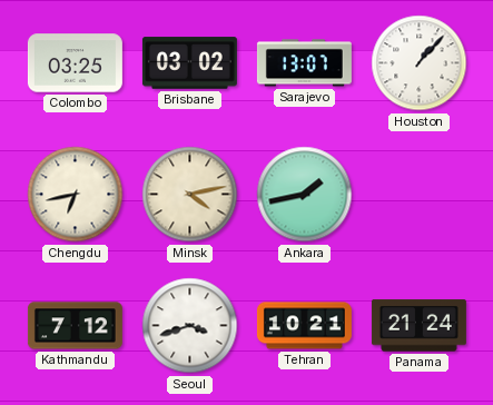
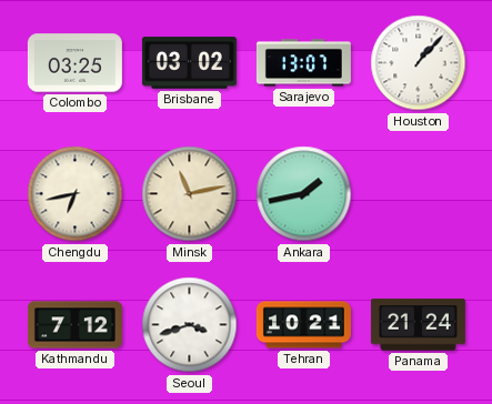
Minsk: 4:13 -> 11:13
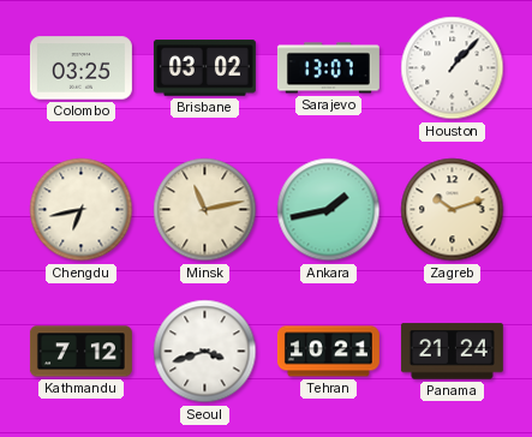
Zagreb: none -> 10:12
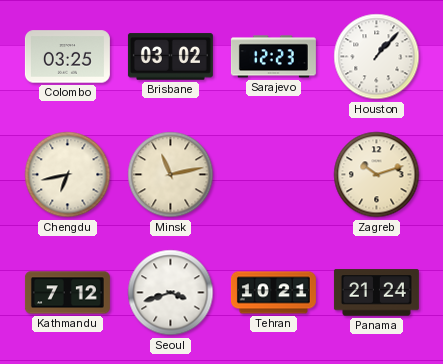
Sarajevo: 13:07 -> 12:23
Ankara: 1:43 -> none
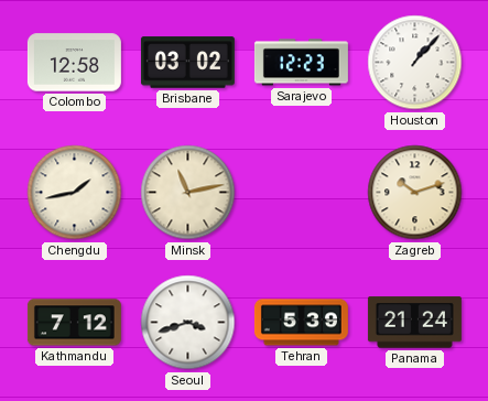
Colombo: 03:25 -> 12:58
Chengdu: 6:43 -> 1:43
Tehran: 10:21 -> 5:39
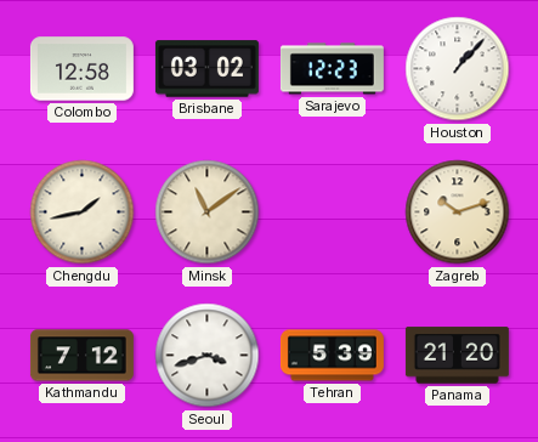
Minsk: 11:13 -> 11:09
Panama: 21:24 -> 21:20
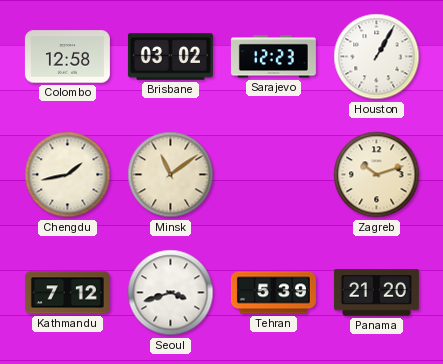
Houston: 1:07 -> 1:05
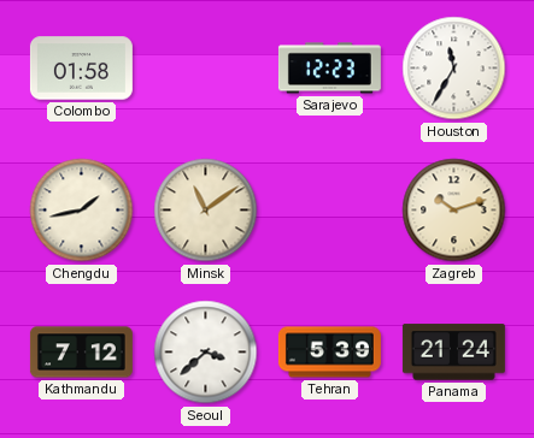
Colombo: 12:58 -> 01:58
Brisbane: 03:02 -> none
Houston: 1:05 -> 11:35
Seoul: 3:42 -> 3:38
Panama: 21:20 -> 21:24
